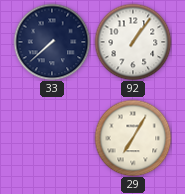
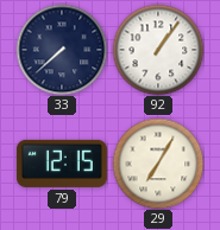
79: none -> 12:15
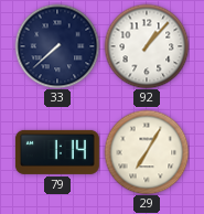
92: 1:06 -> 1:07
79: 12:15 -> 1:14
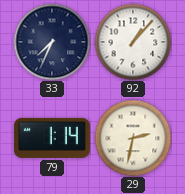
33: 7:38 -> 7:34
29: 7:05 -> 2:32
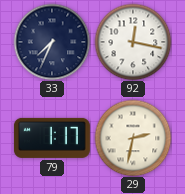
92: 1:07 -> 12:17
79: 1:14 -> 1:17
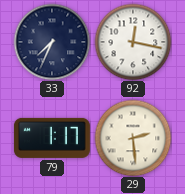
29: 2:32 -> 2:29
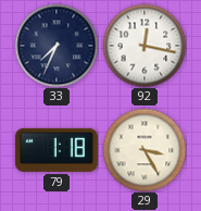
79: 1:17 -> 1:18
29: 2:29 -> 3:25
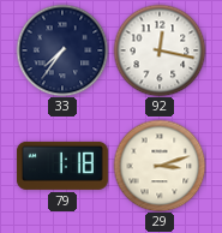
33: 7:34 -> 7:36
29: 3:25 -> 3:12
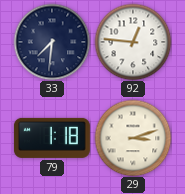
33: 7:36 -> 7:31
92: 12:17 -> 12:46
